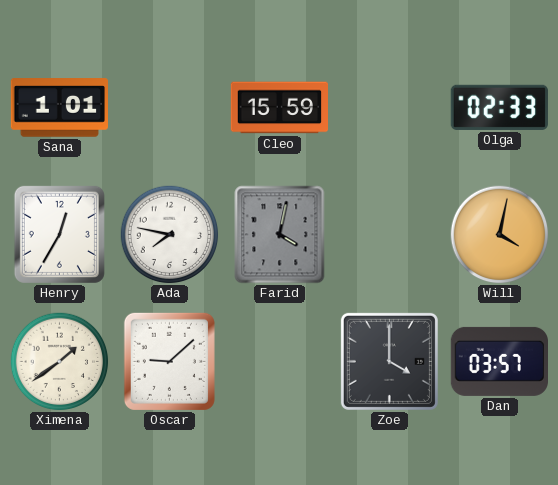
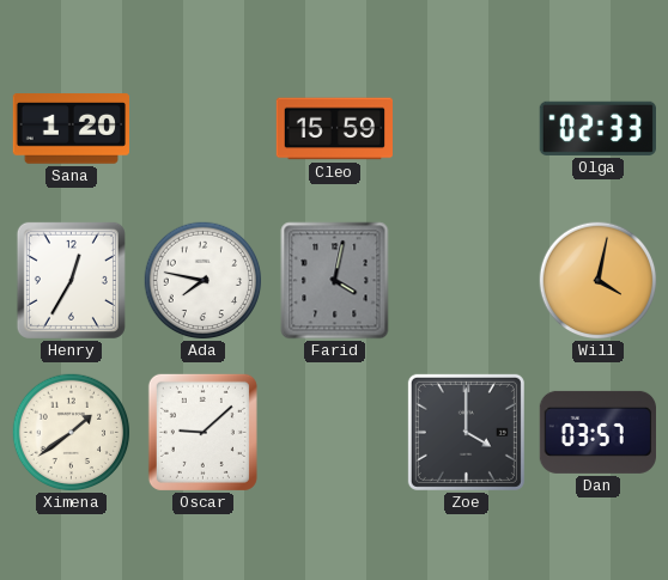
Sana: 1:01 -> 1:20
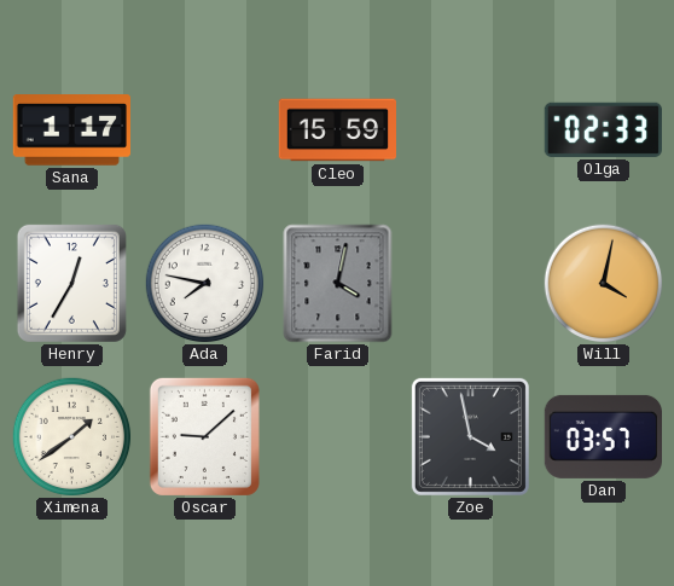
Sana: 1:20 -> 1:17
Zoe: 4:00 -> 3:58
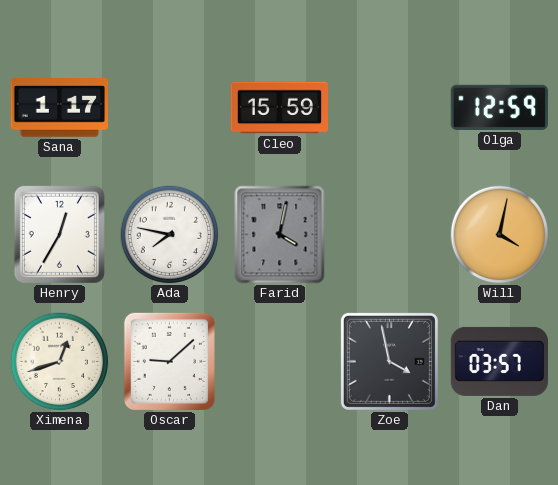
Olga: 02:33 -> 12:59
Ximena: 1:39 -> 12:42
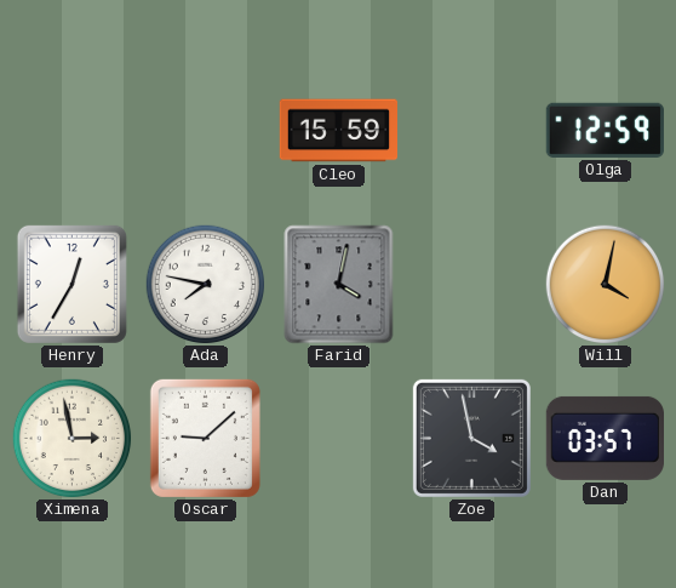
Sana: 1:17 -> none
Ximena: 12:42 -> 2:58
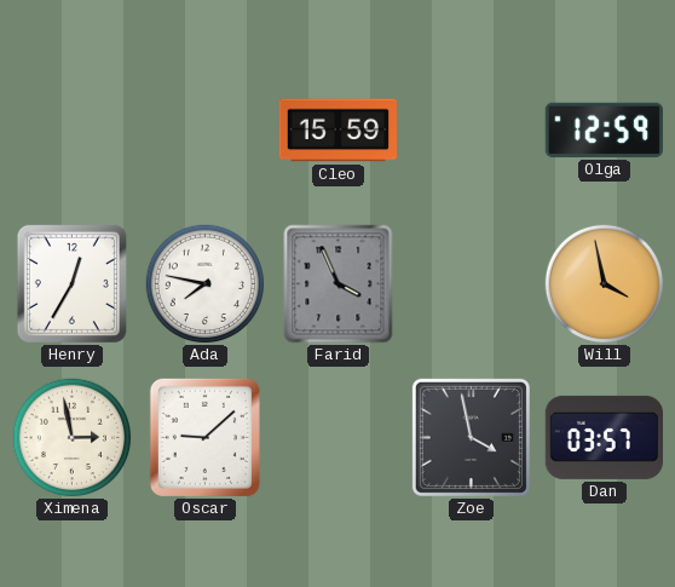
Farid: 4:02 -> 3:56
Will: 4:02 -> 3:58
